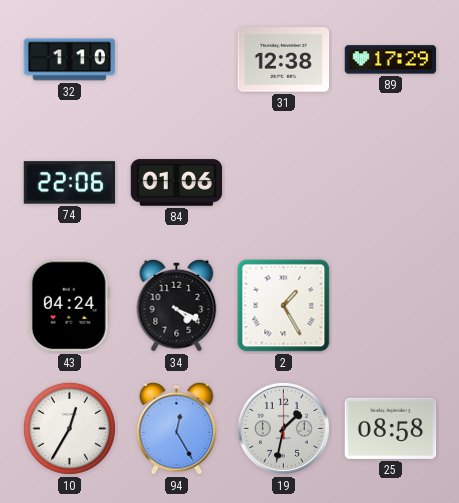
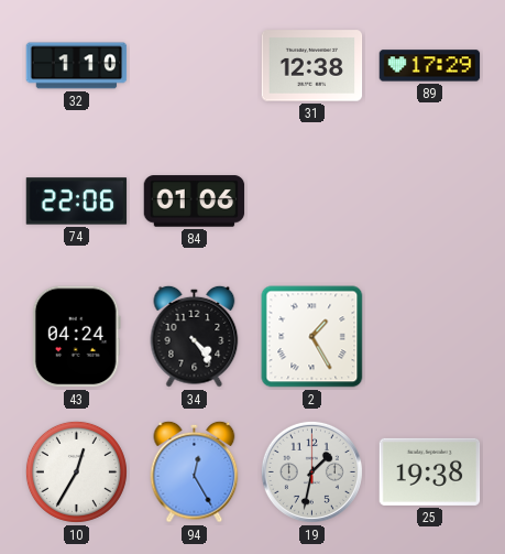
34: 4:19 -> 4:24
25: 08:58 -> 19:38
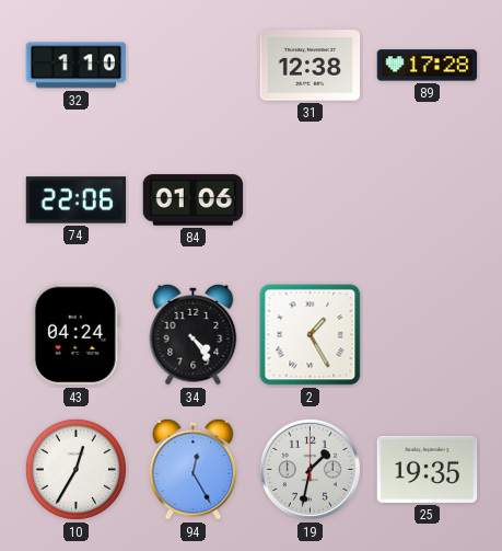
89: 17:29 -> 17:28
25: 19:38 -> 19:35
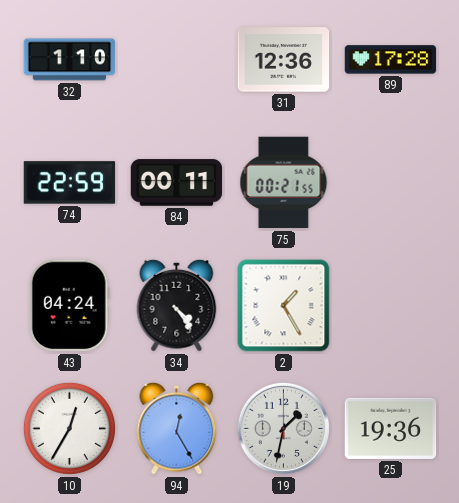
31: 12:38 -> 12:36
74: 22:06 -> 22:59
84: 01:06 -> 00:11
75: none -> 00:21
25: 19:35 -> 19:36
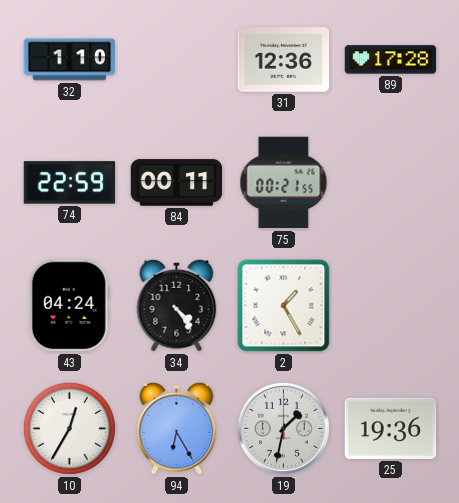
94: 12:25 -> 6:25
